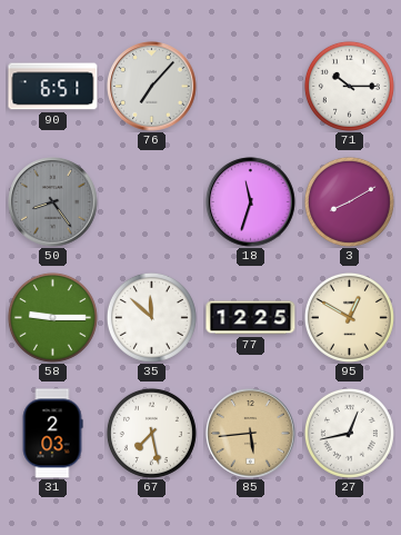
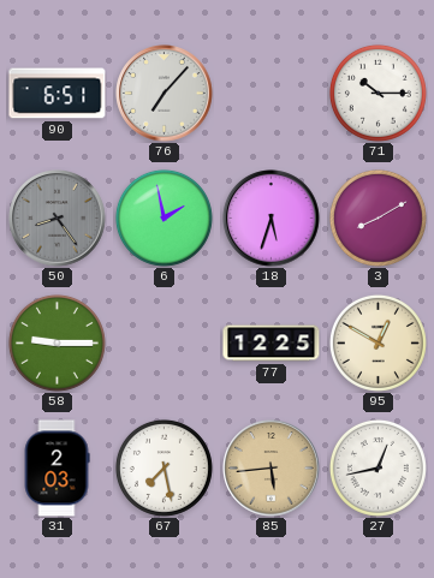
6: none -> 1:58
18: 11:33 -> 5:33
35: 11:52 -> none
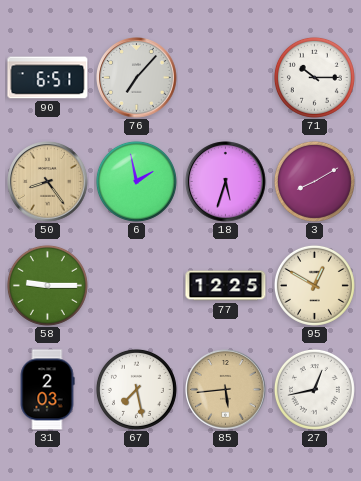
50 dial: grey -> champagne
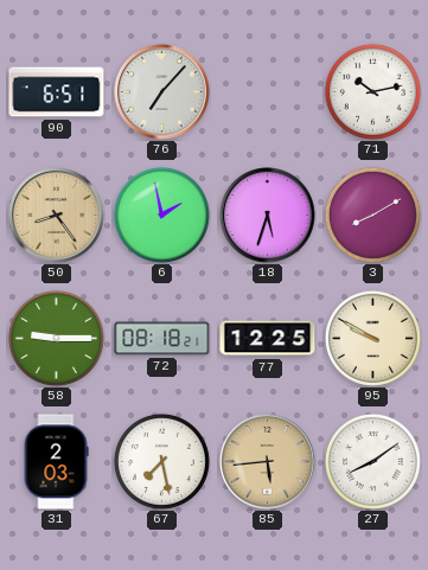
71: 10:15 -> 10:13
72: none -> 08:18
95: 12:50 -> 9:50
27: 12:43 -> 8:09
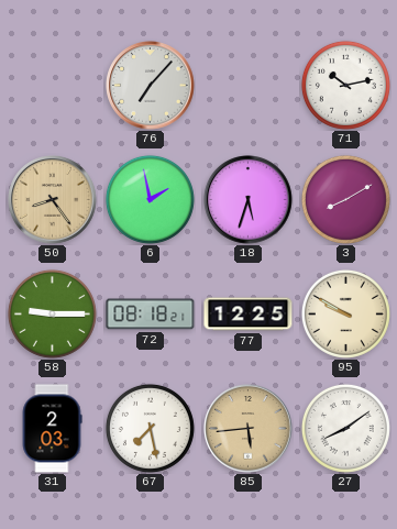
90: 6:51 -> none
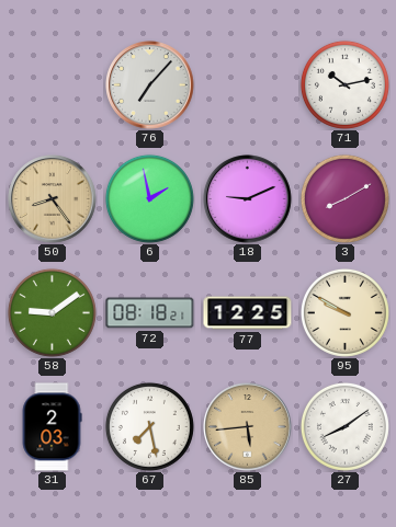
18: 5:33 -> 9:11
58: 9:15 -> 9:09
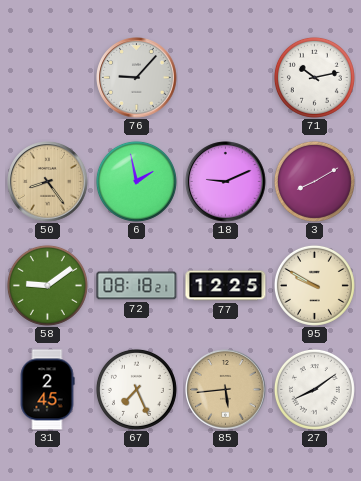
76: 7:07 -> 9:07
31: 2:03 -> 2:45
67: 7:28 -> 7:26
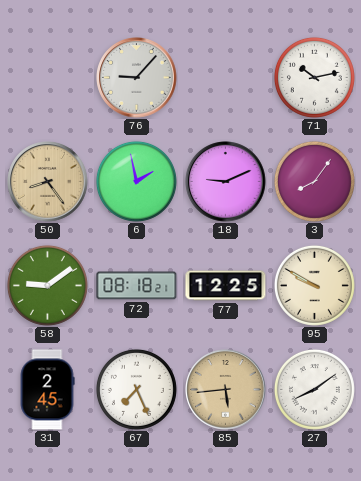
3: 8:10 -> 8:06
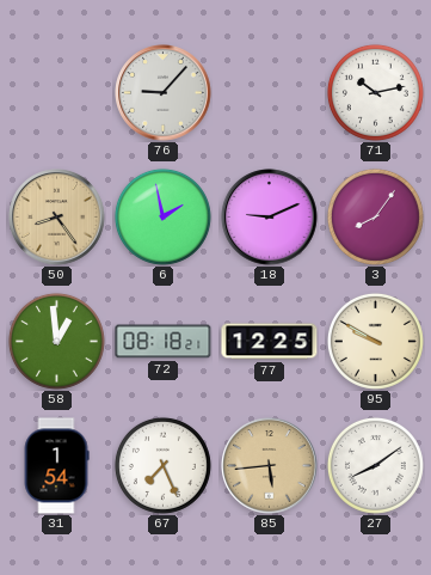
58: 9:09 -> 12:59
31: 2:45 -> 1:54
